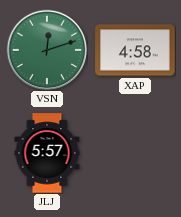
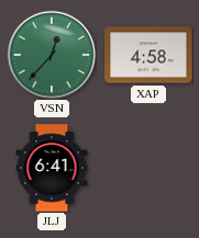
VSN: 12:12 -> 12:37
JLJ: 5:57 -> 6:41
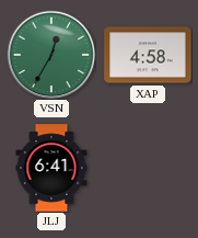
VSN: 12:37 -> 12:35
